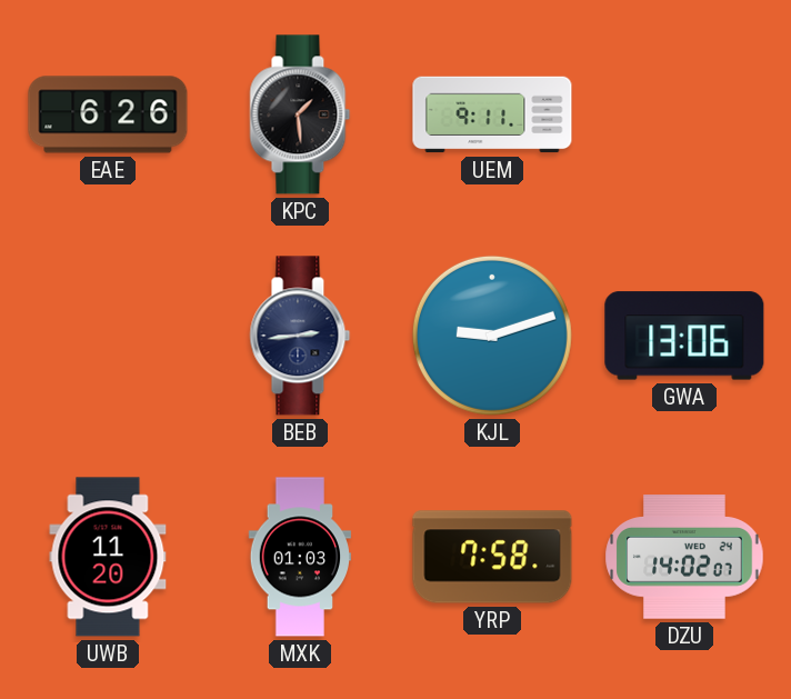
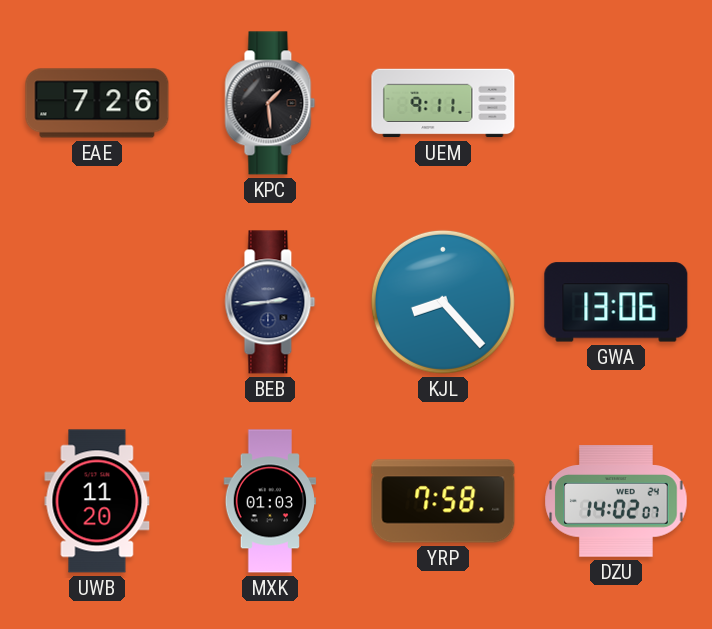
EAE: 6:26 -> 7:26
KJL: 9:12 -> 8:23
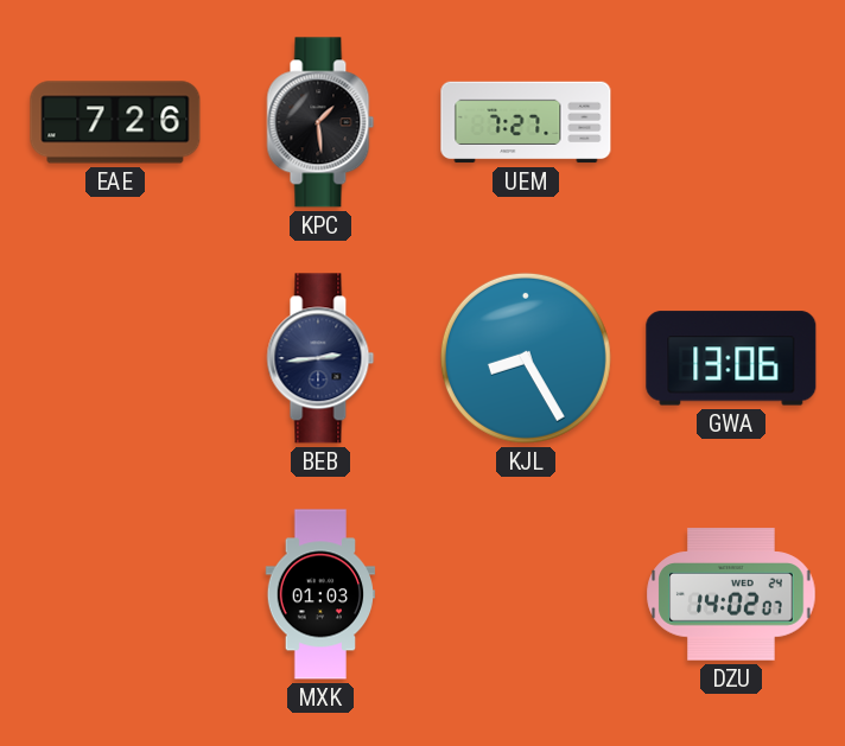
UEM: 9:11 -> 7:27
KJL: 8:23 -> 8:25
UWB: 11:20 -> none
YRP: 7:58 -> none
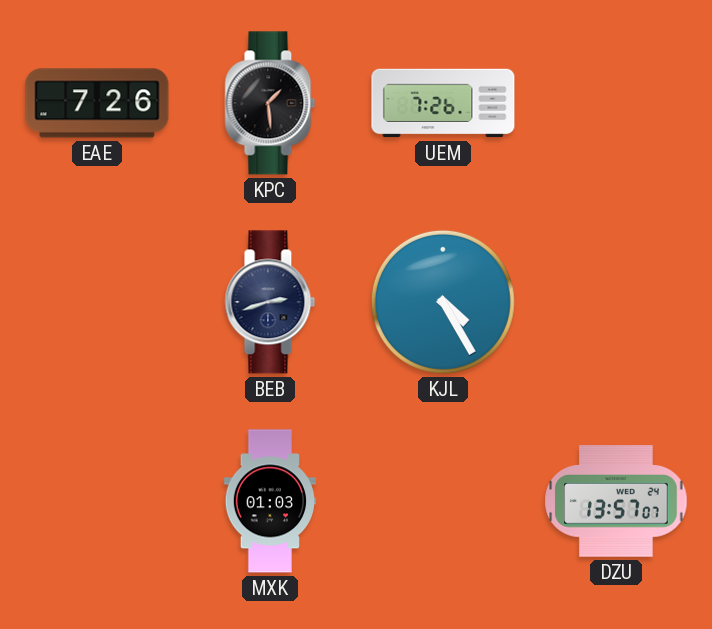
UEM: 7:27 -> 7:26
BEB: 2:44 -> 2:42
KJL: 8:25 -> 4:25
GWA: 13:06 -> none
DZU: 14:02 -> 13:57
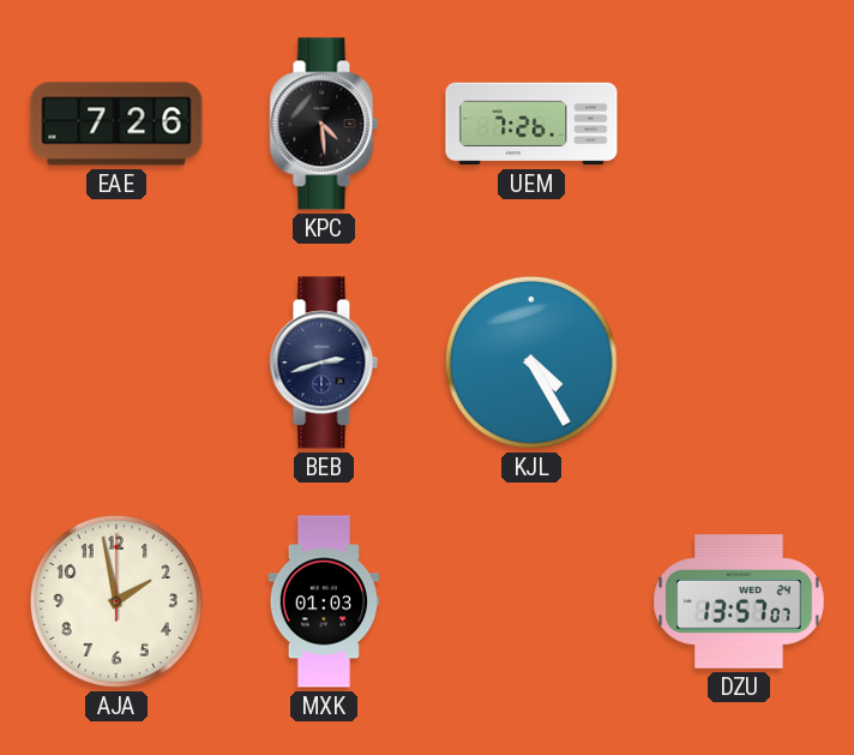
KPC: 1:29 -> 4:29
AJA: none -> 1:58
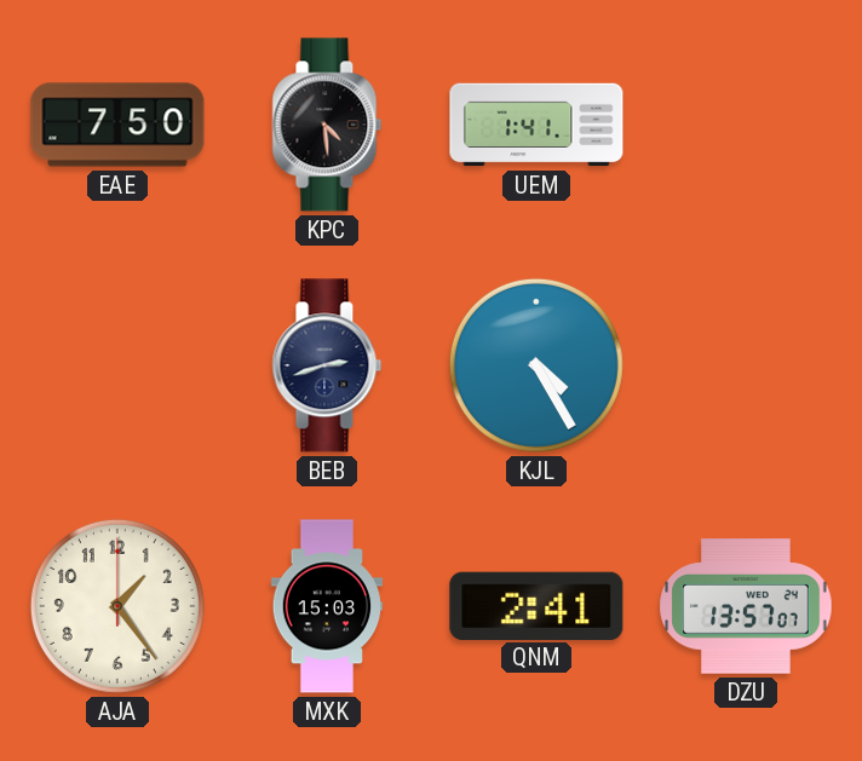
EAE: 7:26 -> 7:50
UEM: 7:26 -> 1:41
AJA: 1:58 -> 1:24
MXK: 01:03 -> 15:03
QNM: none -> 2:41
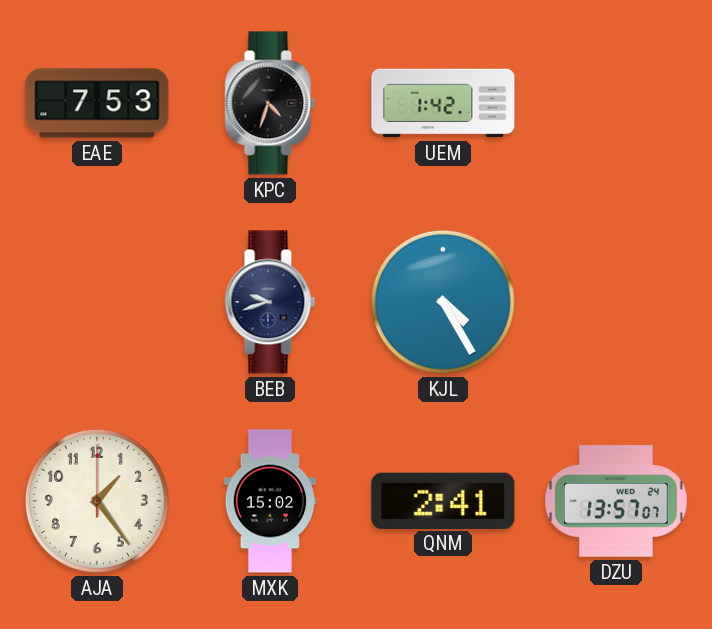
EAE: 7:50 -> 7:53
KPC: 4:29 -> 4:33
UEM: 1:41 -> 1:42
BEB: 2:42 -> 9:42
MXK: 15:03 -> 15:02
